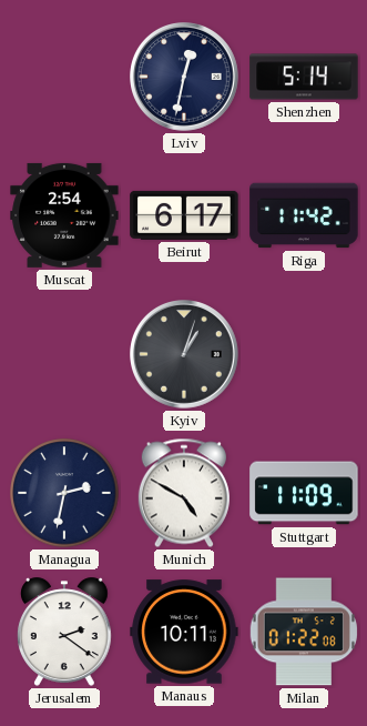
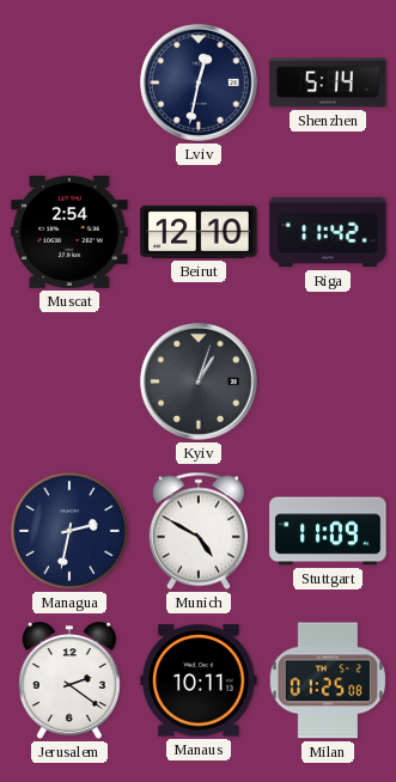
Beirut: 6:17 -> 12:10
Milan: 01:22 -> 01:25
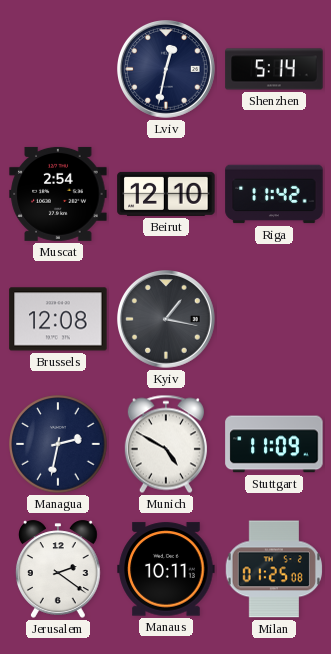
Brussels: none -> 12:08
Kyiv: 1:03 -> 1:17
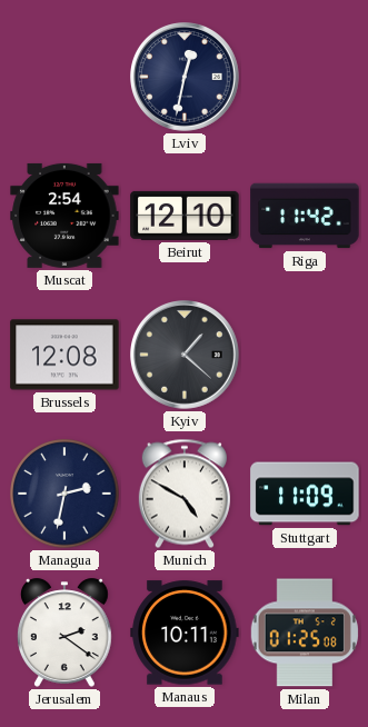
Shenzhen: 5:14 -> none
Kyiv: 1:17 -> 1:22
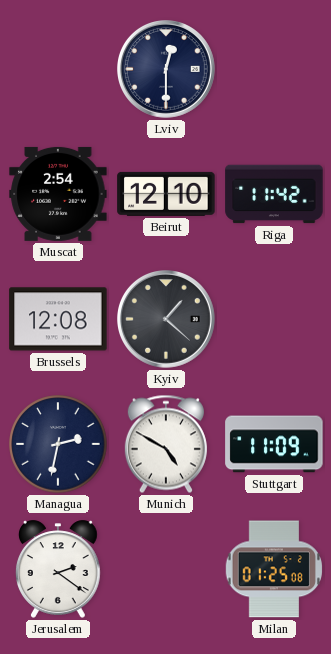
Lviv: 12:32 -> 12:30
Manaus: 10:11 -> none
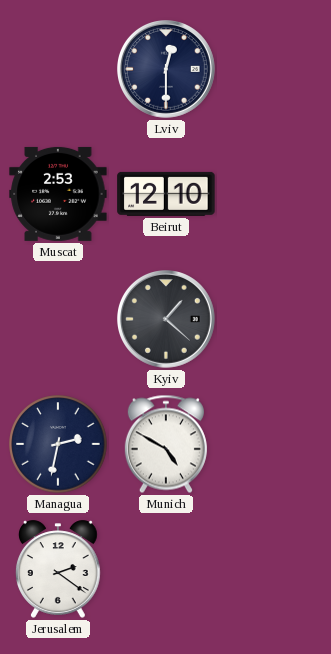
Muscat: 2:54 -> 2:53
Riga: 11:42 -> none
Brussels: 12:08 -> none
Stuttgart: 11:09 -> none
Milan: 01:25 -> none
